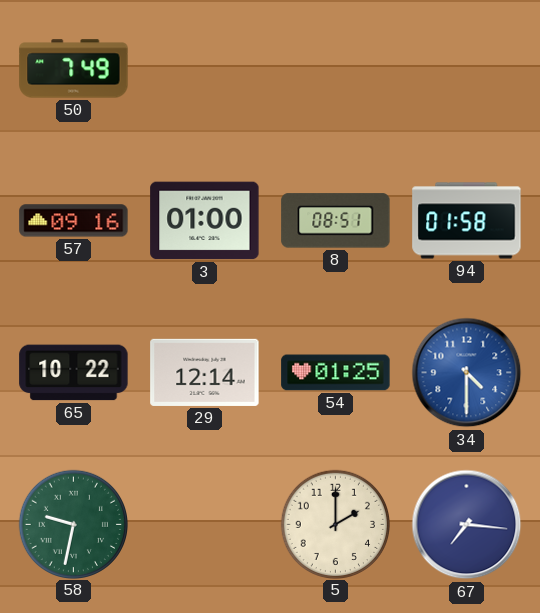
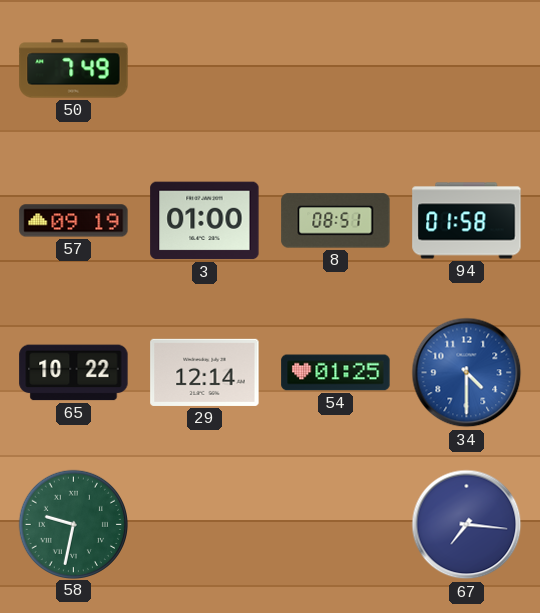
57: 09:16 -> 09:19
5: 2:00 -> none
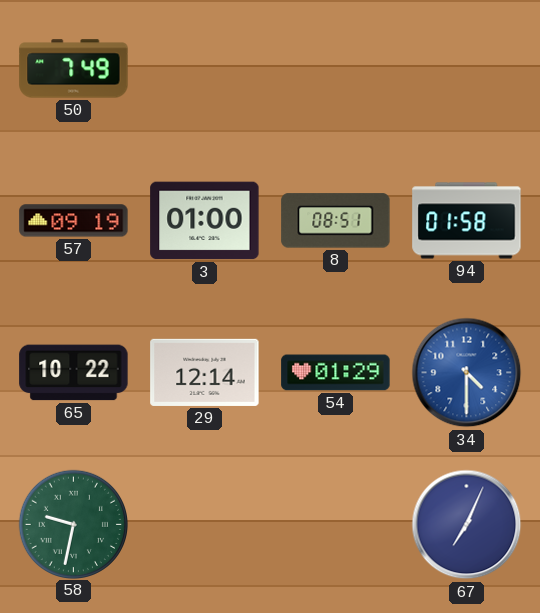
54: 01:25 -> 01:29
67: 7:16 -> 7:04
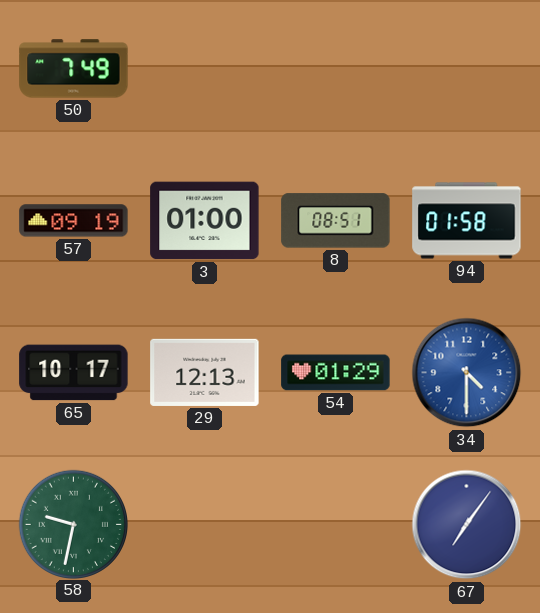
65: 10:22 -> 10:17
29: 12:14 -> 12:13
67: 7:04 -> 7:06
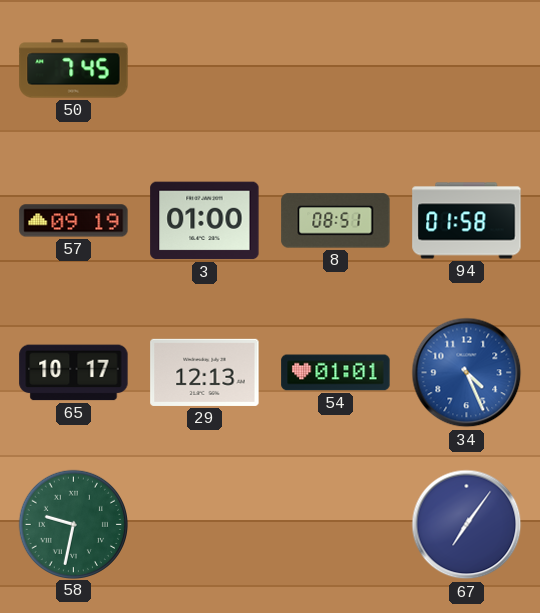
50: 7:49 -> 7:45
54: 01:29 -> 01:01
34: 4:30 -> 4:26
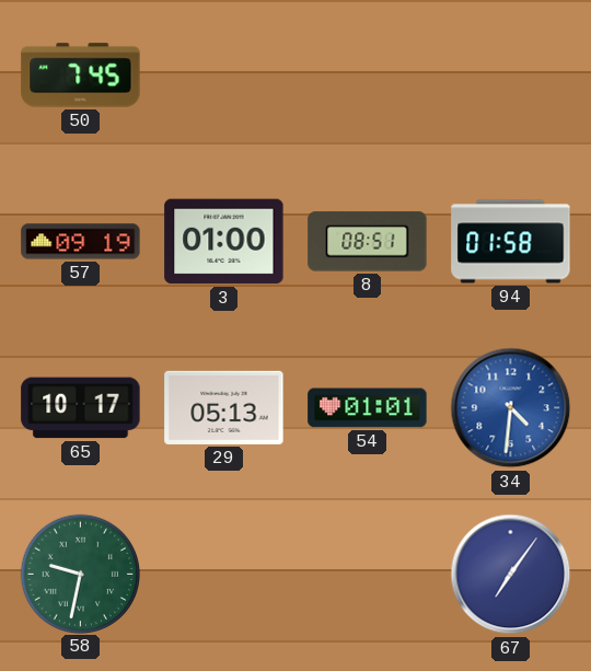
29: 12:13 -> 05:13
34: 4:26 -> 4:31
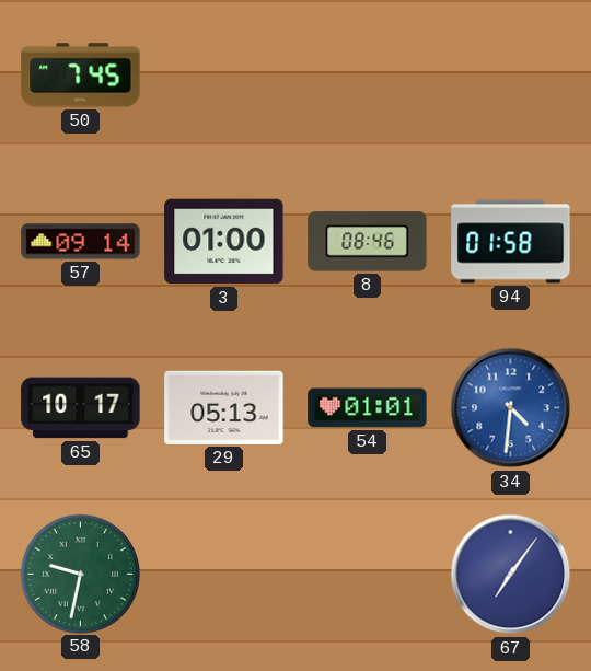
57: 09:19 -> 09:14
8: 08:51 -> 08:46
